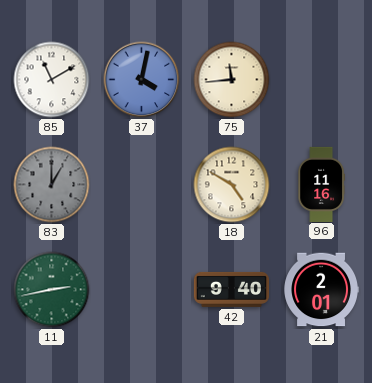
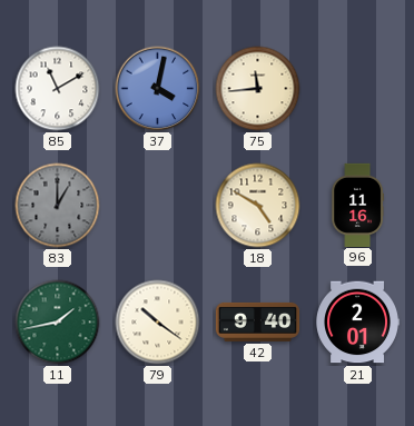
11: 2:43 -> 1:43
79: none -> 10:21
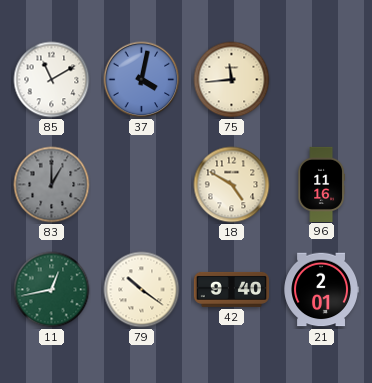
11: 1:43 -> 12:43
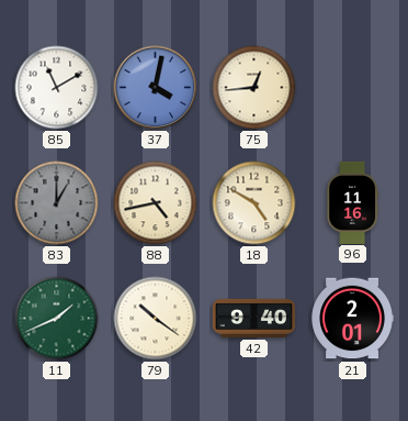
75: 11:44 -> 12:44
88: none -> 4:43
11: 12:43 -> 1:41
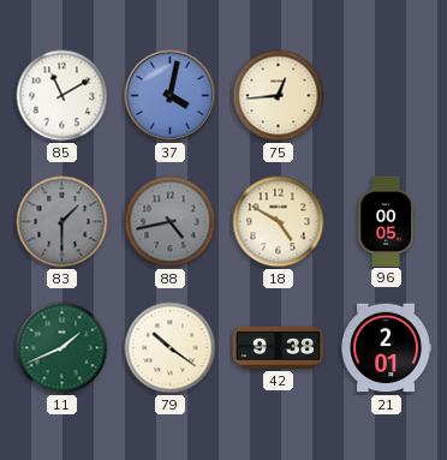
83: 1:00 -> 1:30
88 dial: cream -> grey
96: 11:16 -> 00:05
42: 9:40 -> 9:38
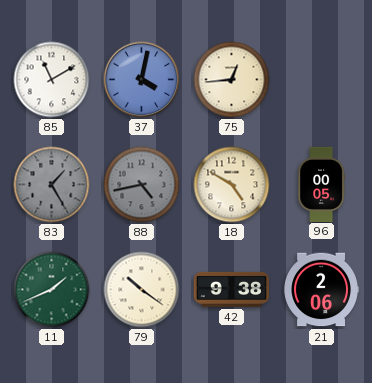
83: 1:30 -> 1:25
21: 2:01 -> 2:06
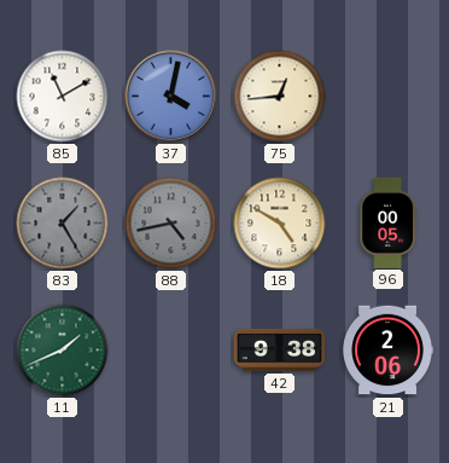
79: 10:21 -> none
